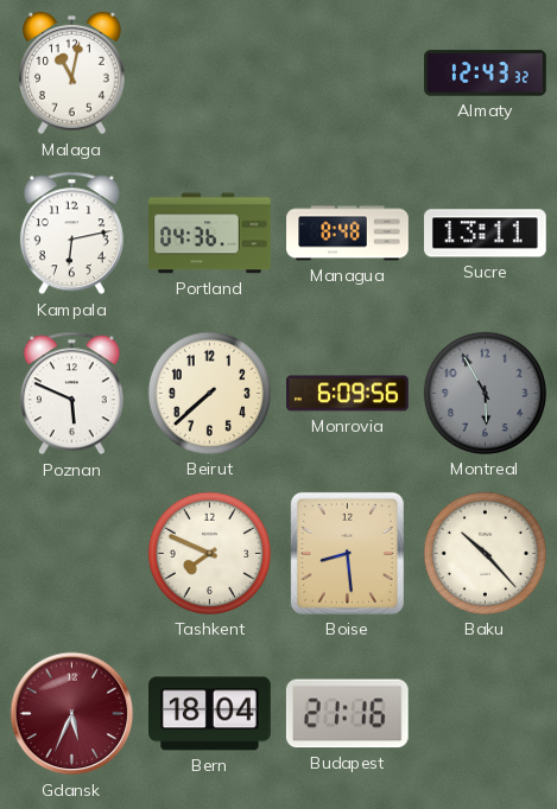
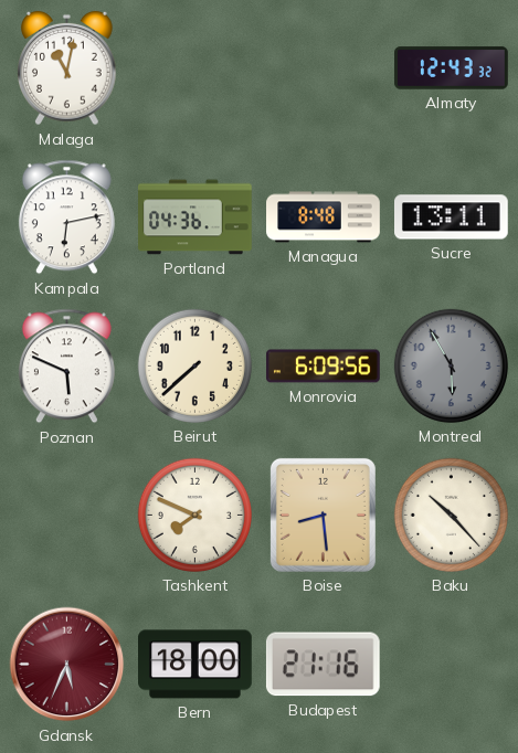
Bern: 18:04 -> 18:00
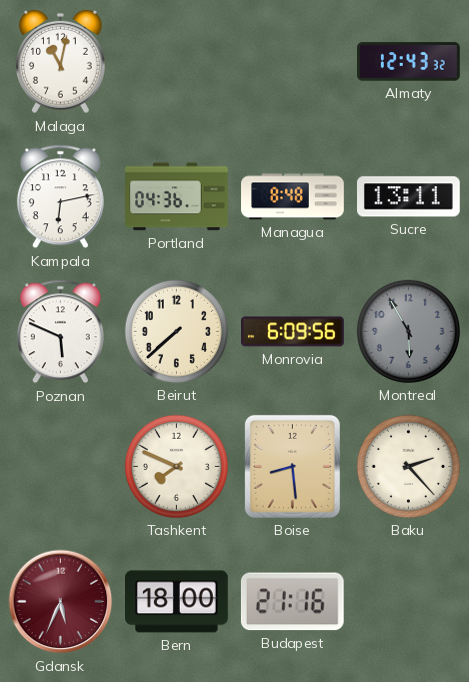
Baku: 10:23 -> 2:23
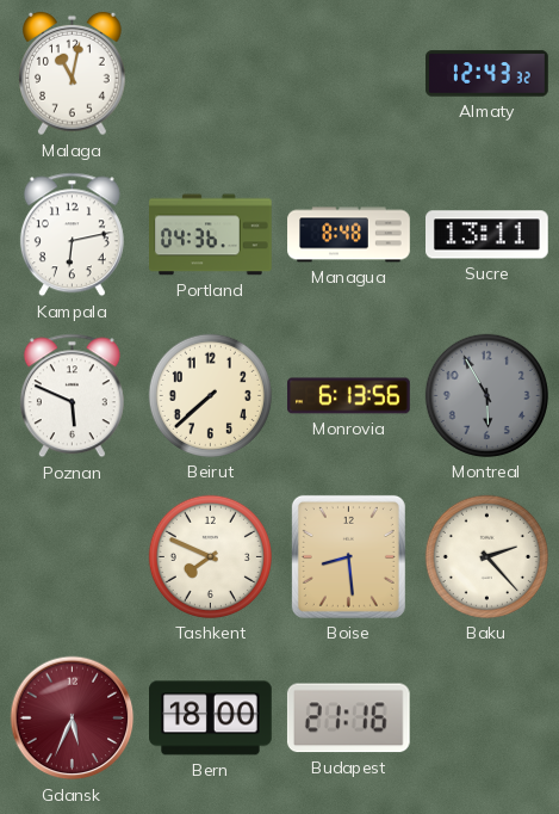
Monrovia: 6:09 -> 6:13
